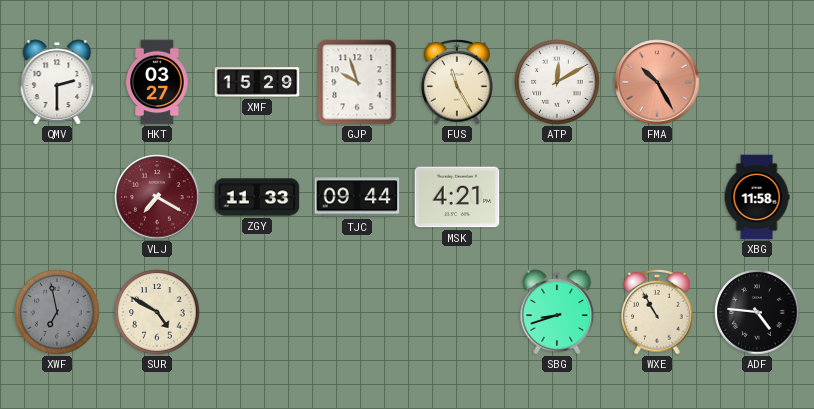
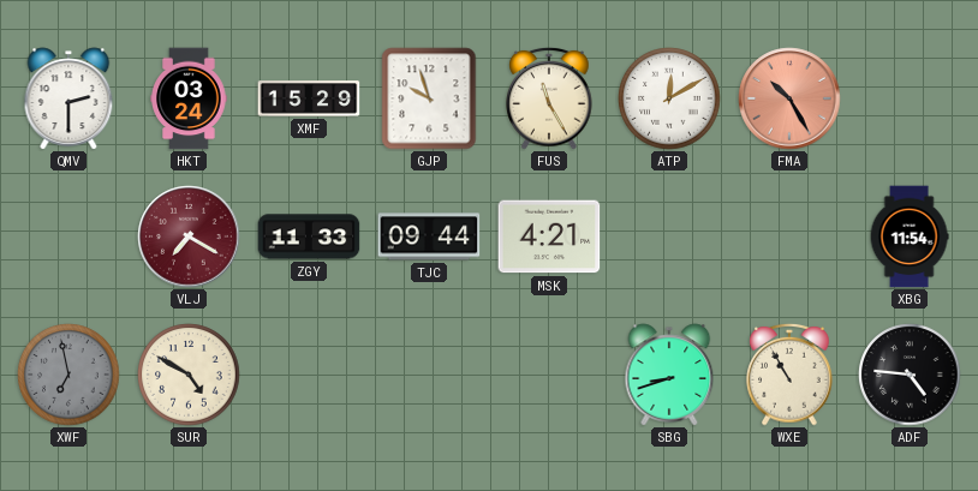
HKT: 03:27 -> 03:24
XBG: 11:58 -> 11:54
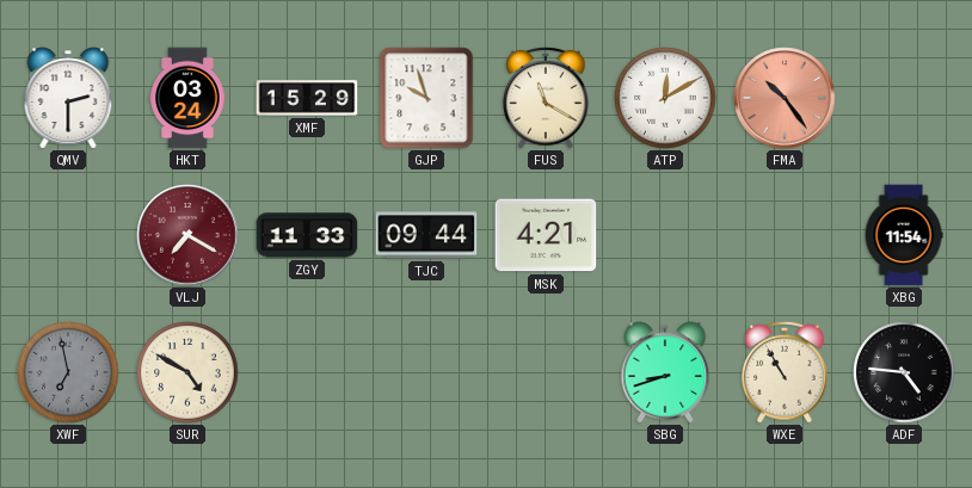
FUS: 11:25 -> 11:20
FMA: 10:25 -> 10:24
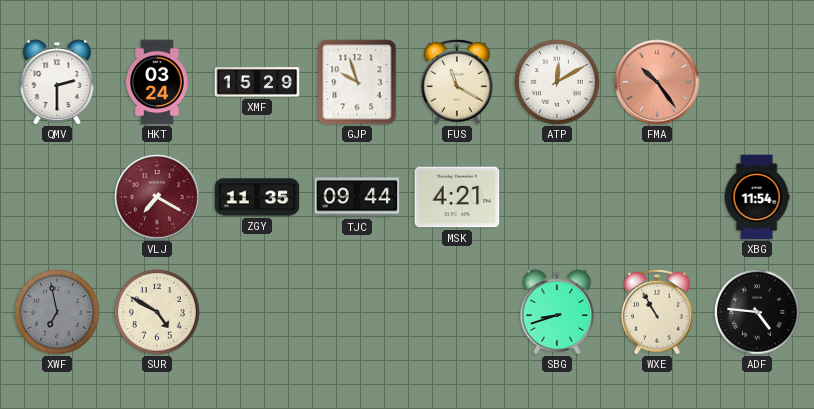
ZGY: 11:33 -> 11:35
